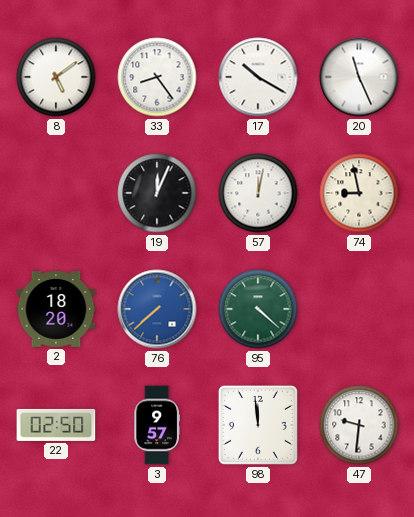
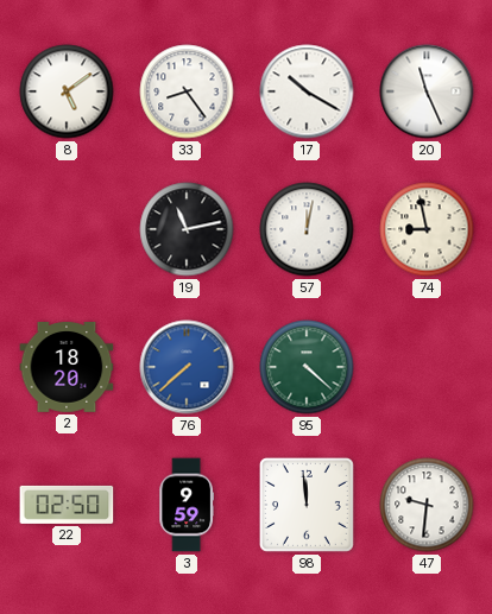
19: 12:04 -> 11:13
3: 9:57 -> 9:59
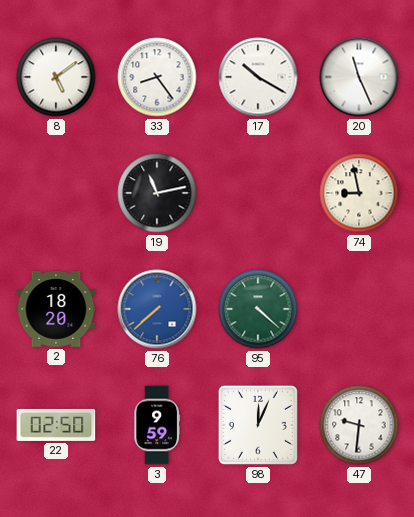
57: 12:02 -> none
98: 11:59 -> 12:04
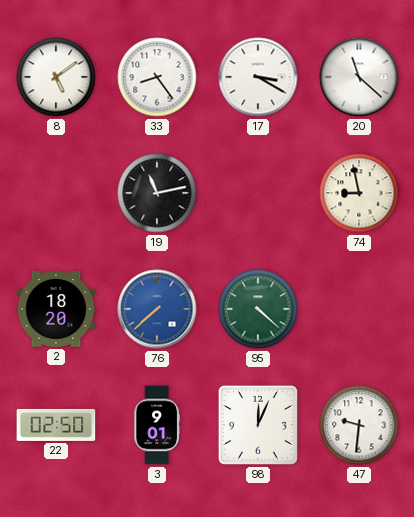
17: 10:20 -> 3:20
20: 11:26 -> 11:22
3: 9:59 -> 9:01
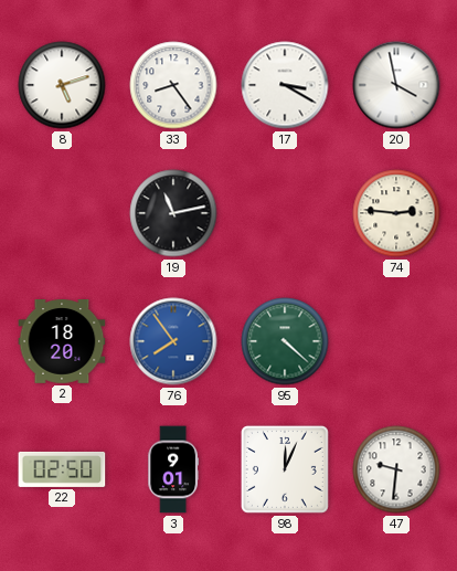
8: 5:09 -> 5:12
20: 11:22 -> 3:58
74: 8:58 -> 2:46
76: 7:38 -> 7:54
